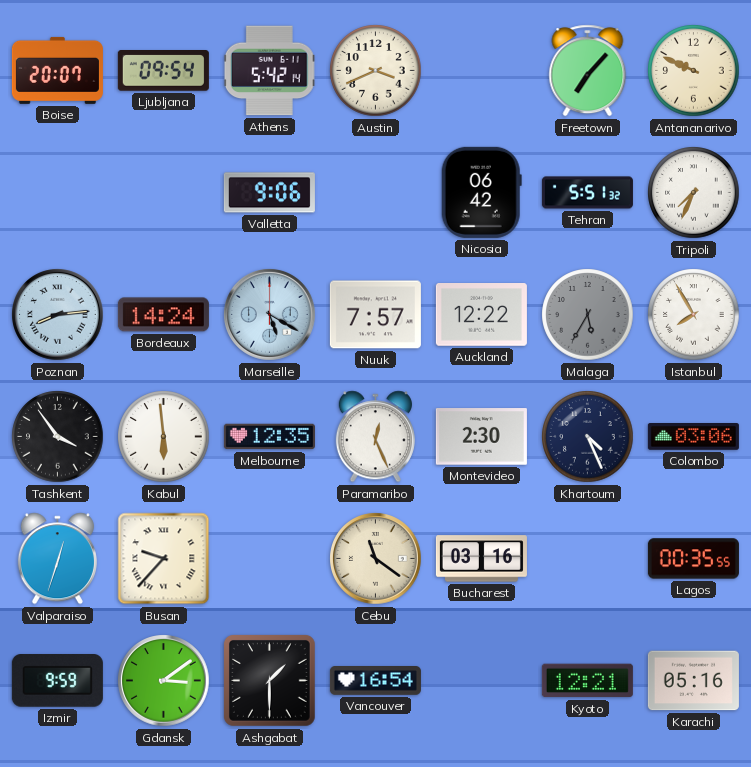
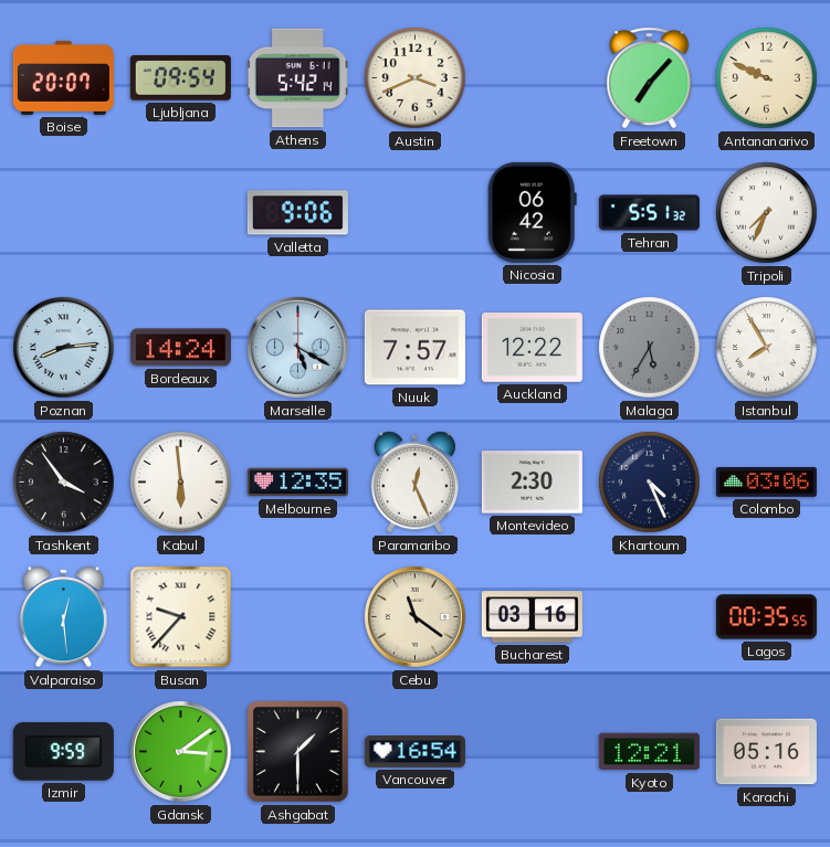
Valparaiso: 12:33 -> 12:29
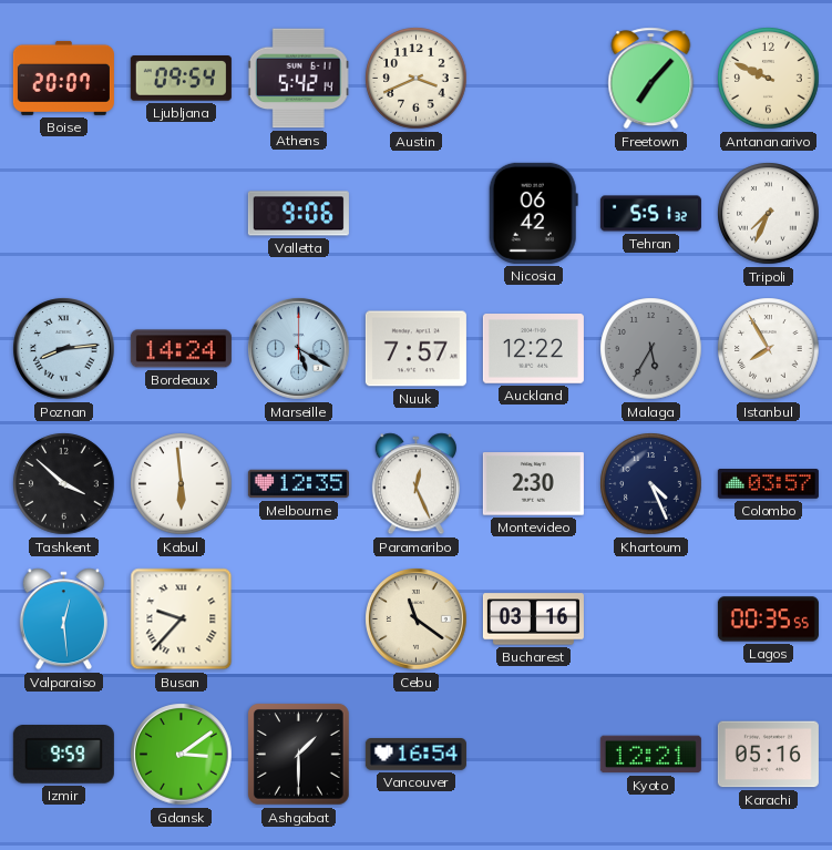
Tashkent: 3:54 -> 3:52
Colombo: 03:06 -> 03:57
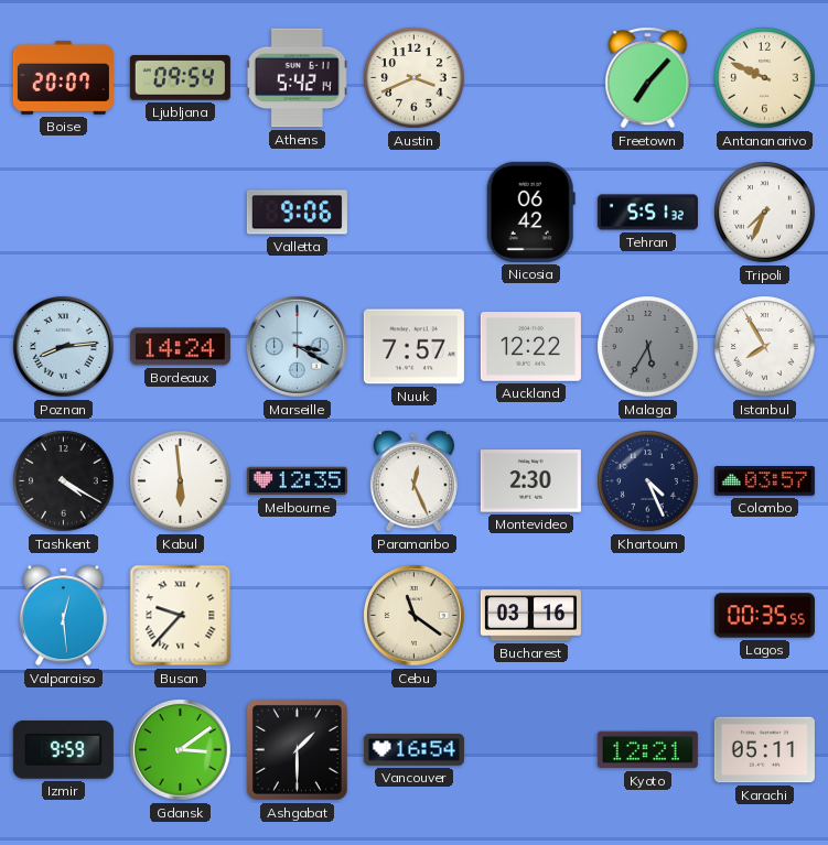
Marseille: 5:20 -> 3:20
Tashkent: 3:52 -> 4:20
Karachi: 05:16 -> 05:11
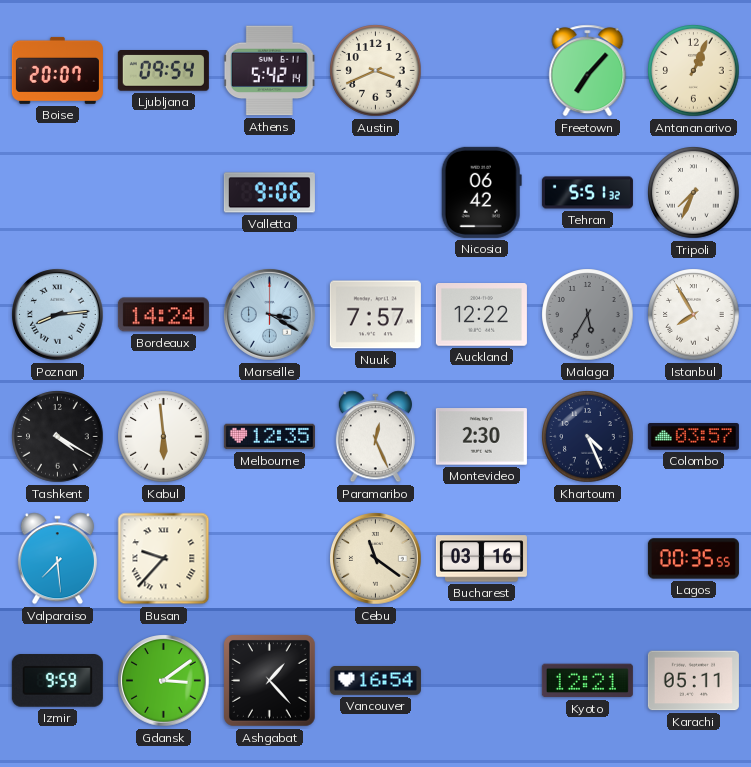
Antananarivo: 9:49 -> 1:04
Valparaiso: 12:29 -> 7:29
Ashgabat: 1:30 -> 1:23
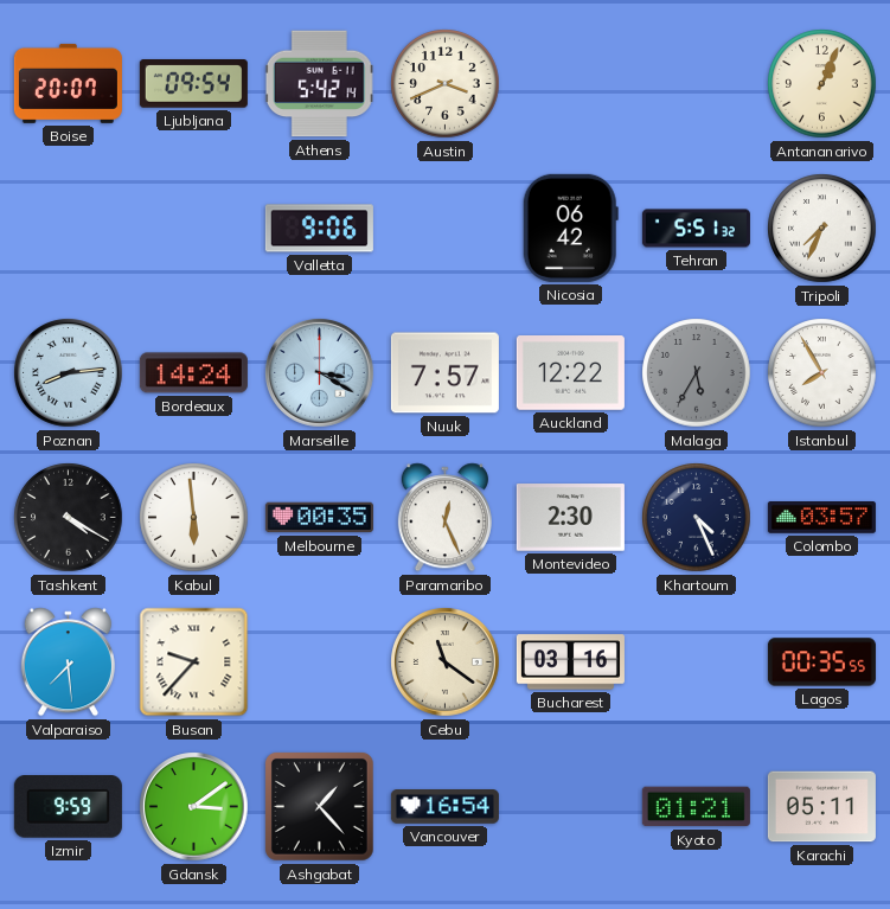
Freetown: 7:07 -> none
Melbourne: 12:35 -> 00:35
Kyoto: 12:21 -> 01:21
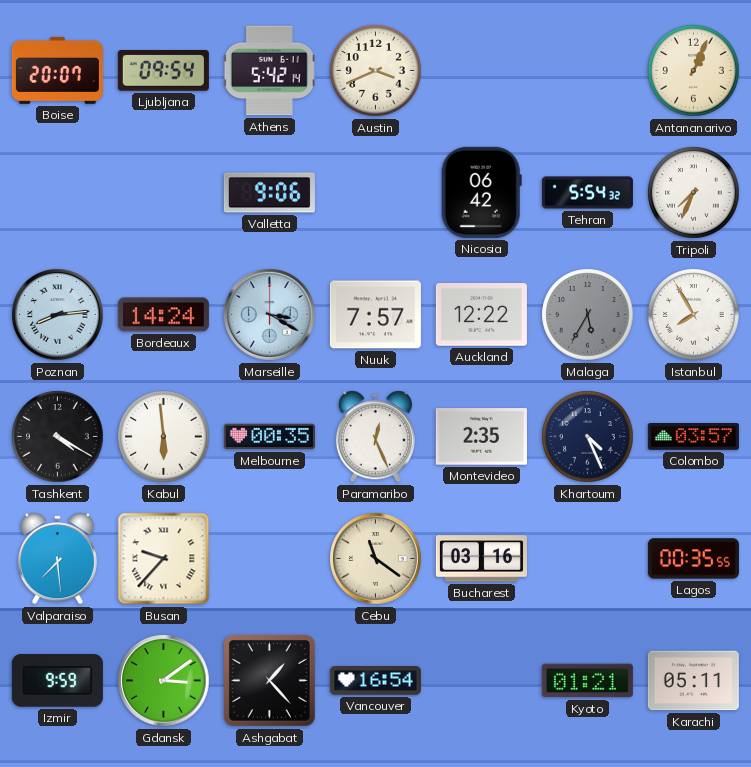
Tehran: 5:51 -> 5:54
Montevideo: 2:30 -> 2:35
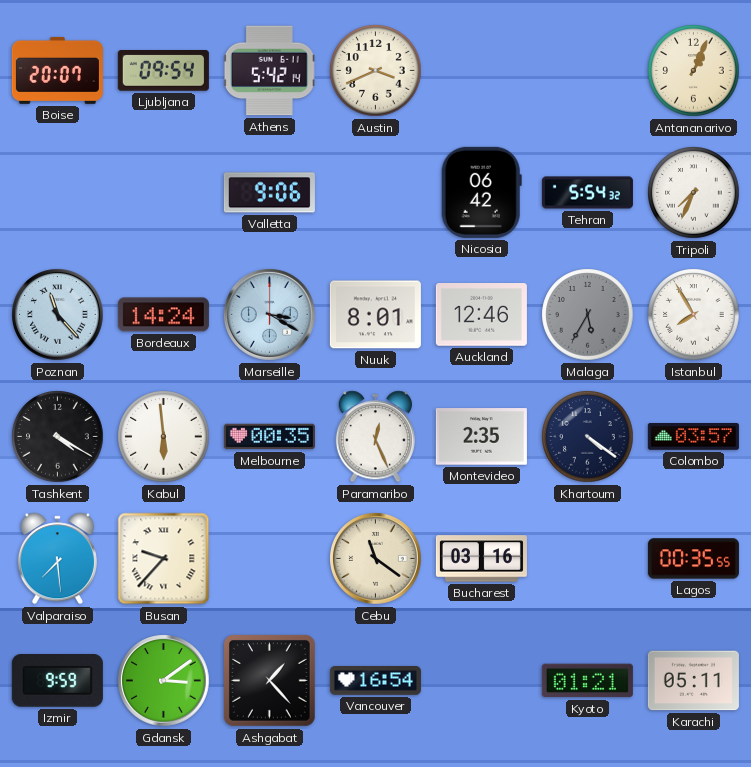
Poznan: 8:14 -> 11:23
Nuuk: 7:57 -> 8:01
Auckland: 12:22 -> 12:46
Khartoum: 4:26 -> 4:21
